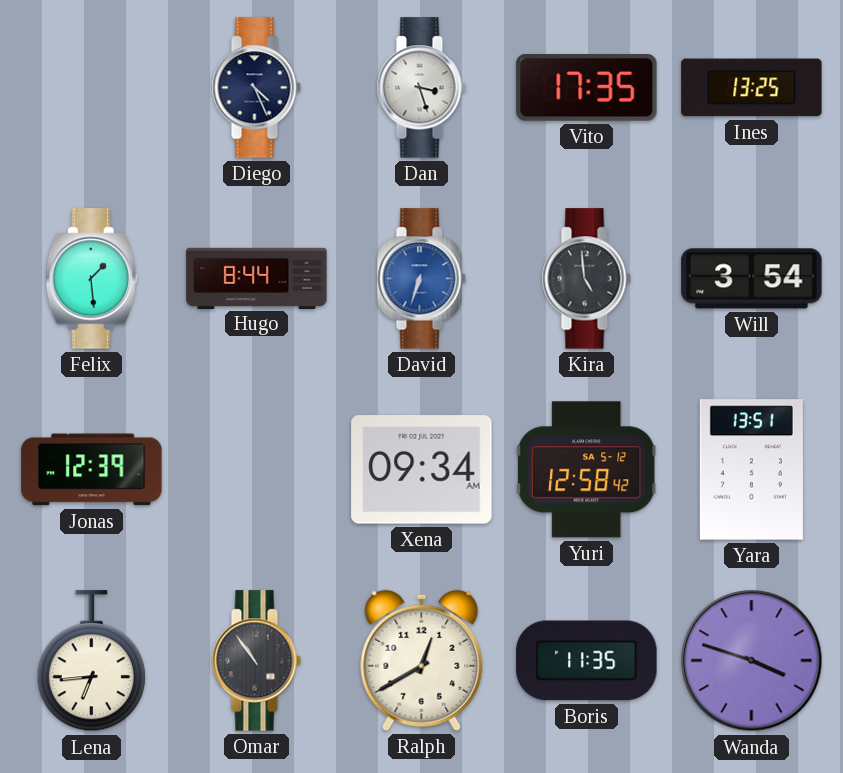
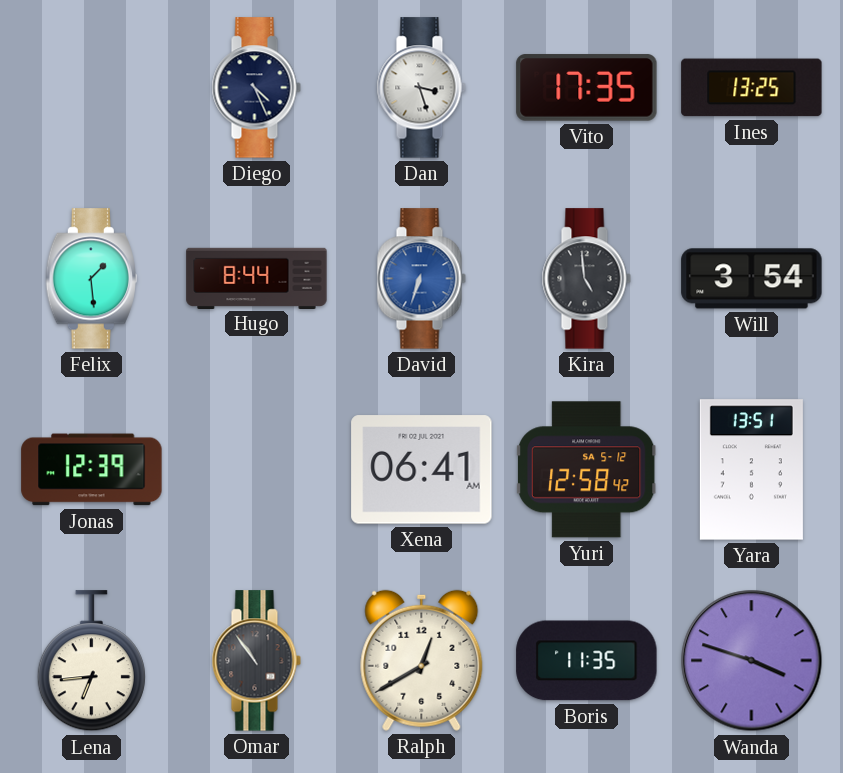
Xena: 09:34 -> 06:41
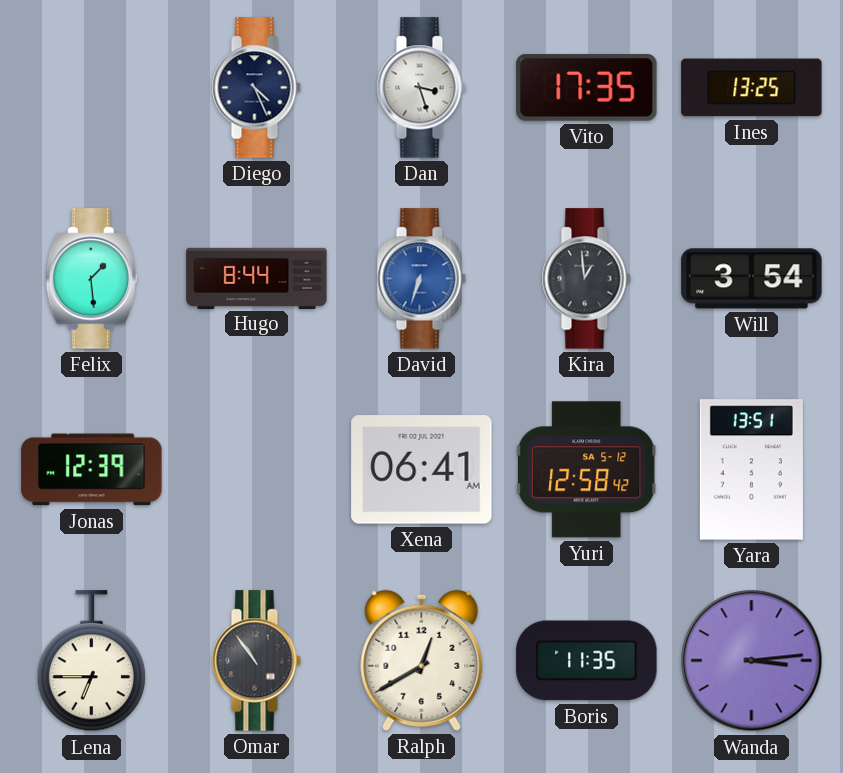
Kira: 4:59 -> 12:59
Lena: 6:44 -> 6:45
Wanda: 3:48 -> 3:14
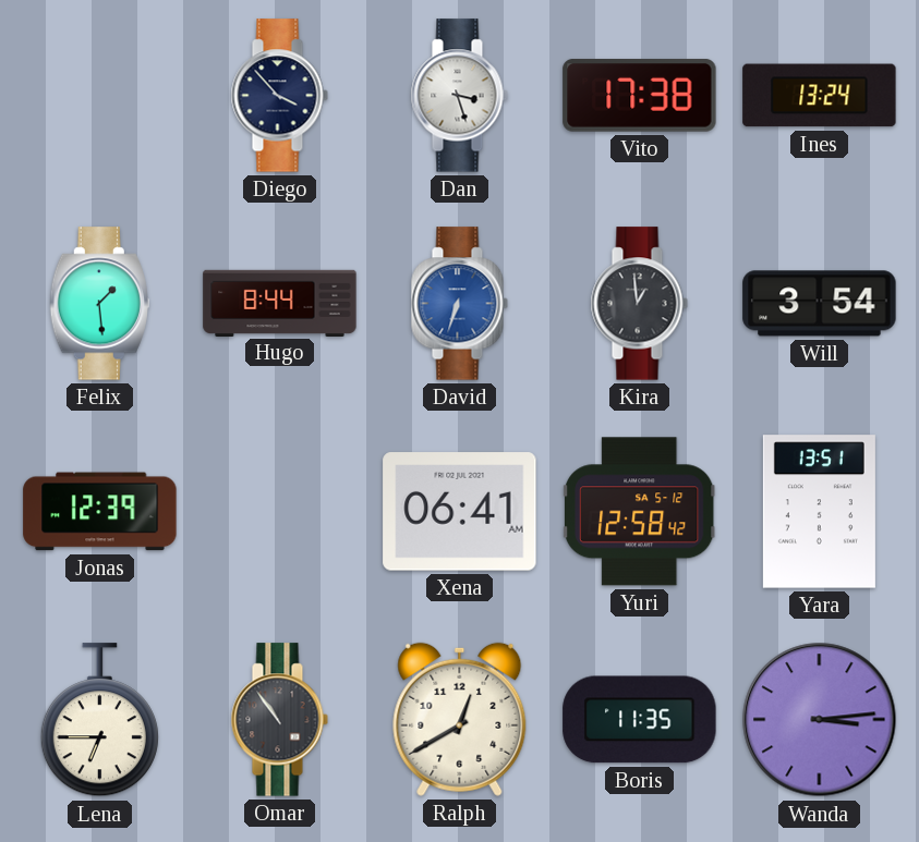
Diego: 4:26 -> 3:53
Vito: 17:35 -> 17:38
Ines: 13:25 -> 13:24
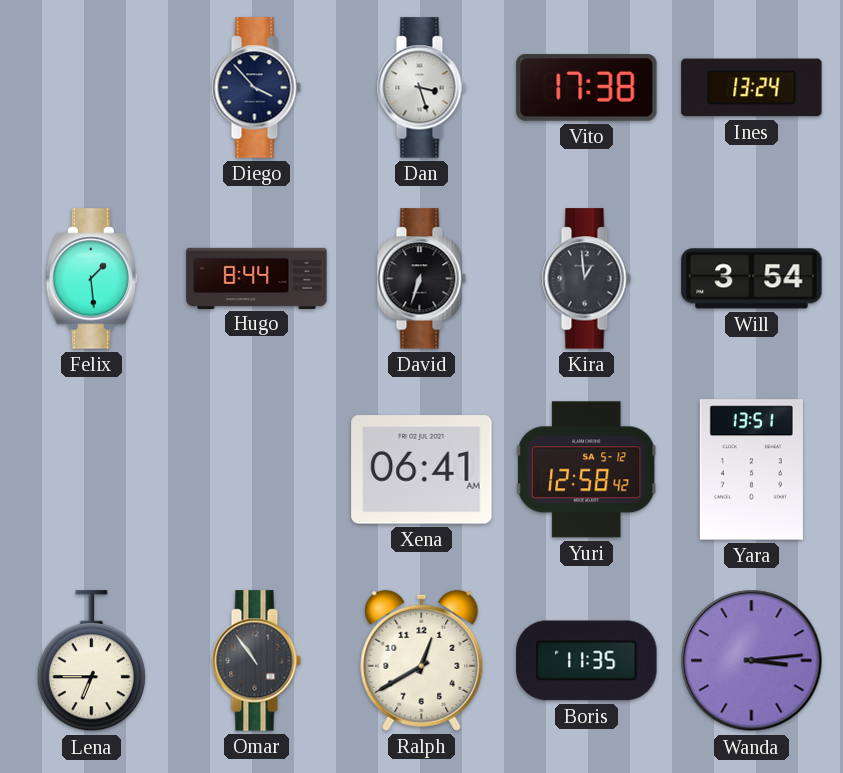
David dial: blue -> black
Jonas: 12:39 -> none
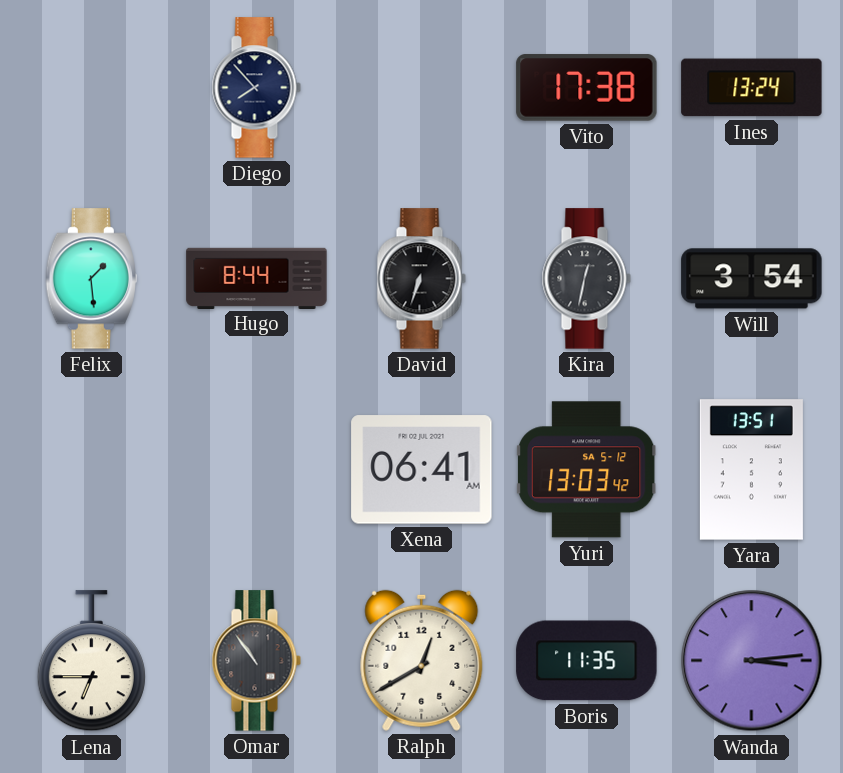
Diego: 3:53 -> 7:53
Dan: 3:27 -> none
Kira: 12:59 -> 12:32
Yuri: 12:58 -> 13:03
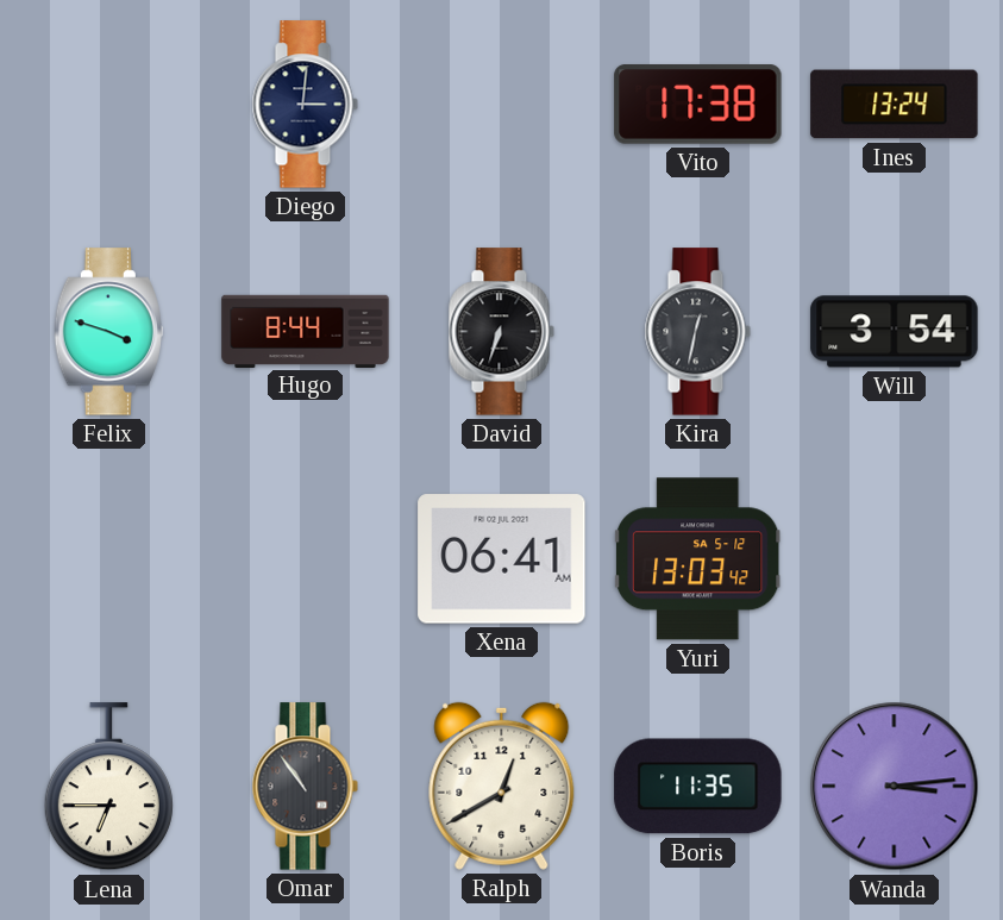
Diego: 7:53 -> 3:01
Felix: 1:29 -> 3:48
Yara: 13:51 -> none
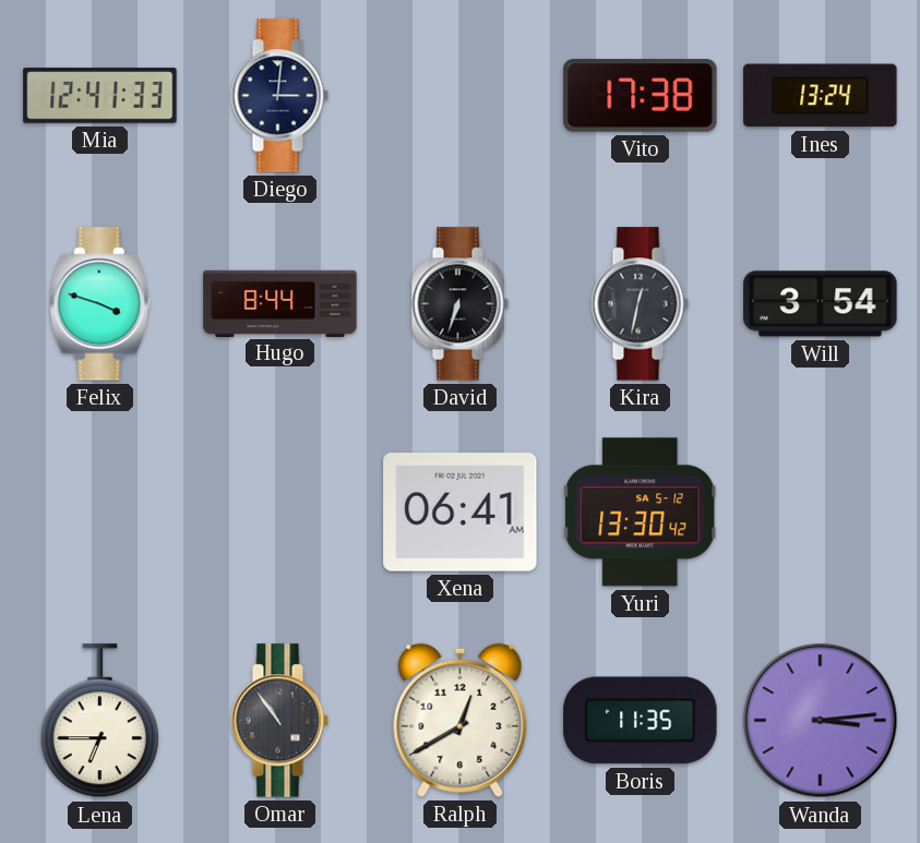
Mia: none -> 12:41
Yuri: 13:03 -> 13:30
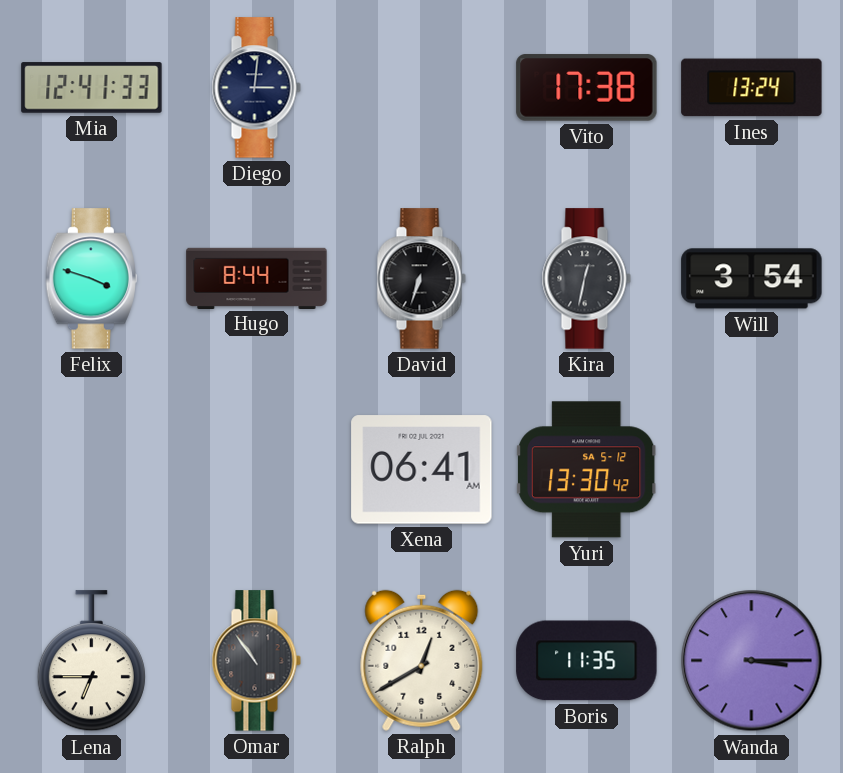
Wanda: 3:14 -> 3:15
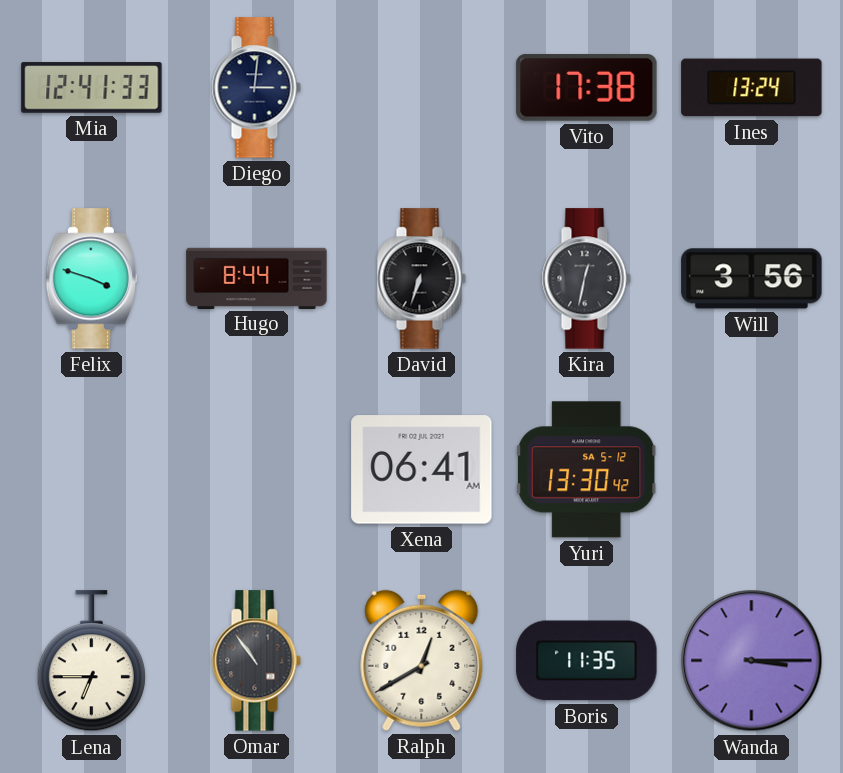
Will: 3:54 -> 3:56
